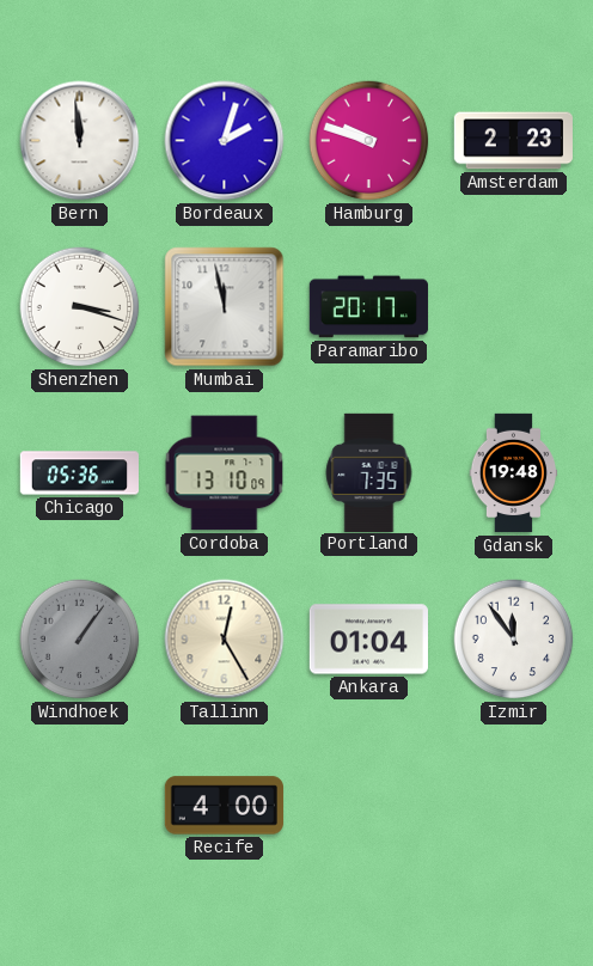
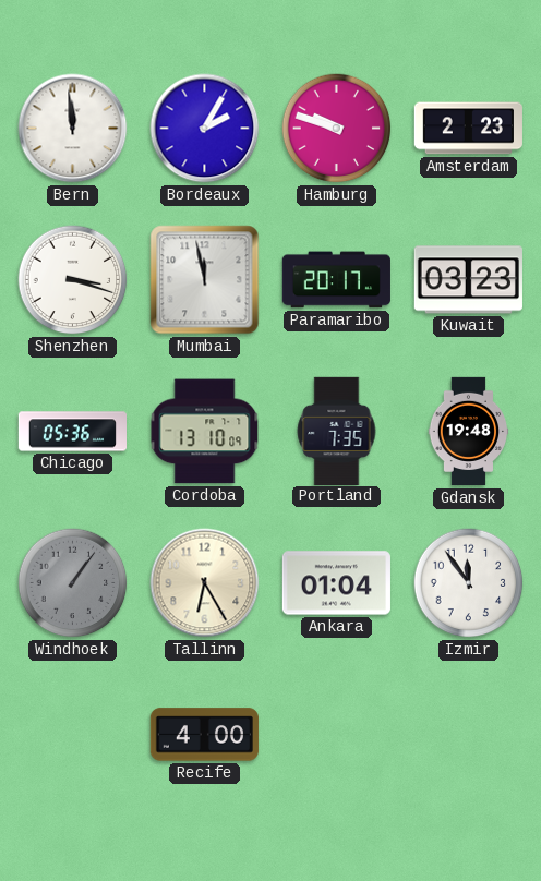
Bordeaux: 2:03 -> 2:05
Kuwait: none -> 03:23
Tallinn: 12:25 -> 6:25
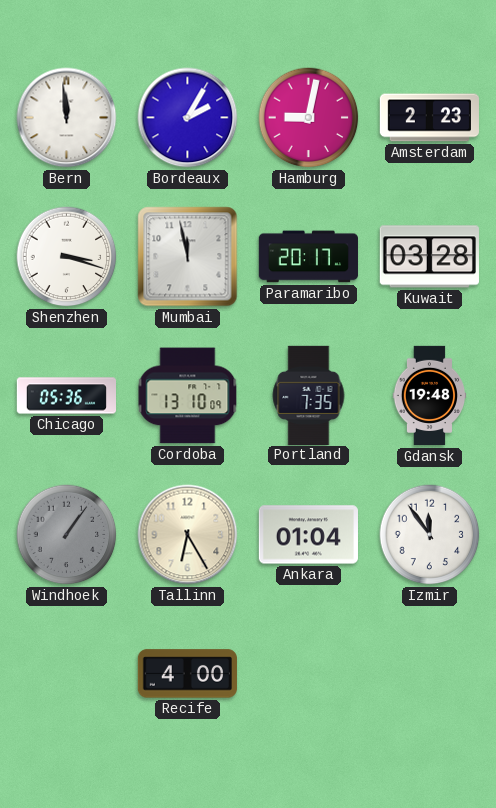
Hamburg: 9:48 -> 9:02
Kuwait: 03:23 -> 03:28
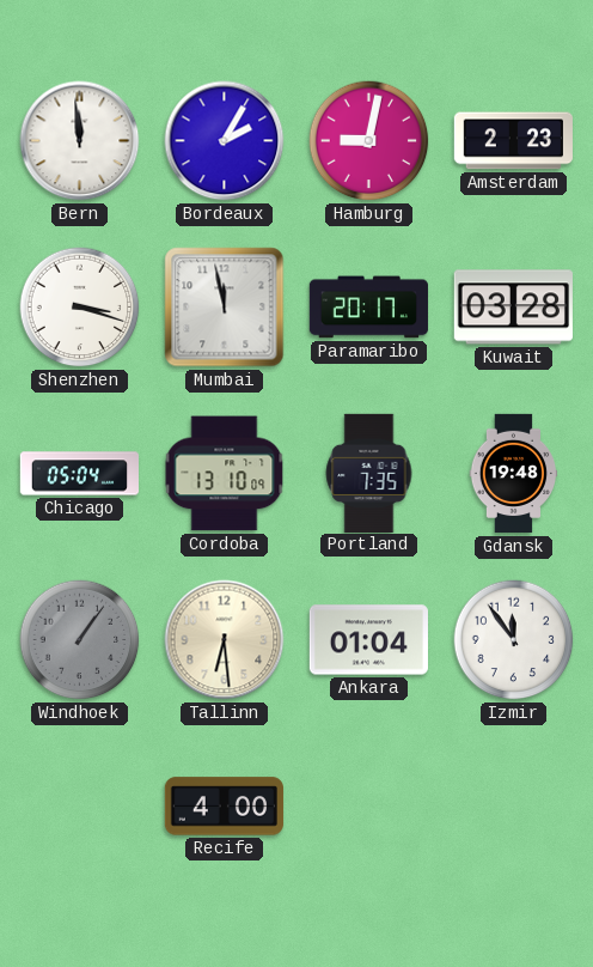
Chicago: 05:36 -> 05:04
Tallinn: 6:25 -> 6:29
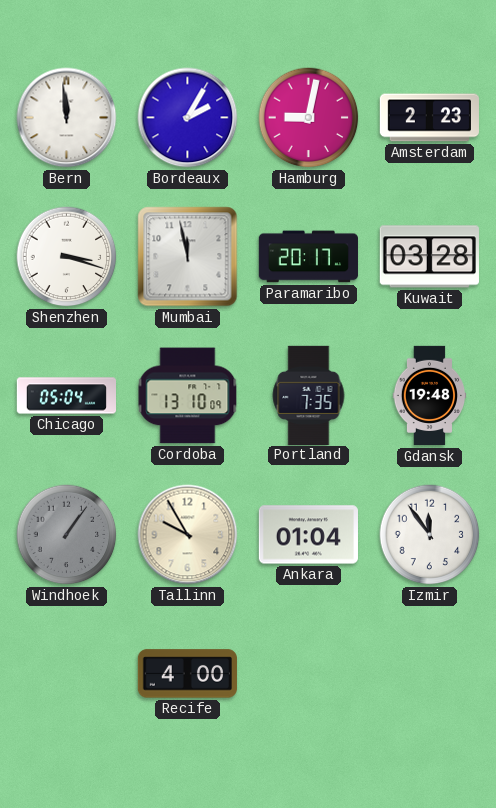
Tallinn: 6:29 -> 9:55
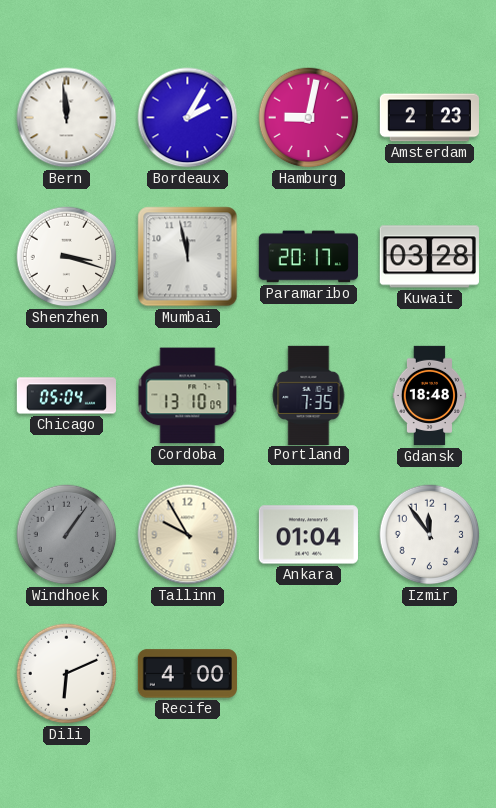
Gdansk: 19:48 -> 18:48
Dili: none -> 6:11
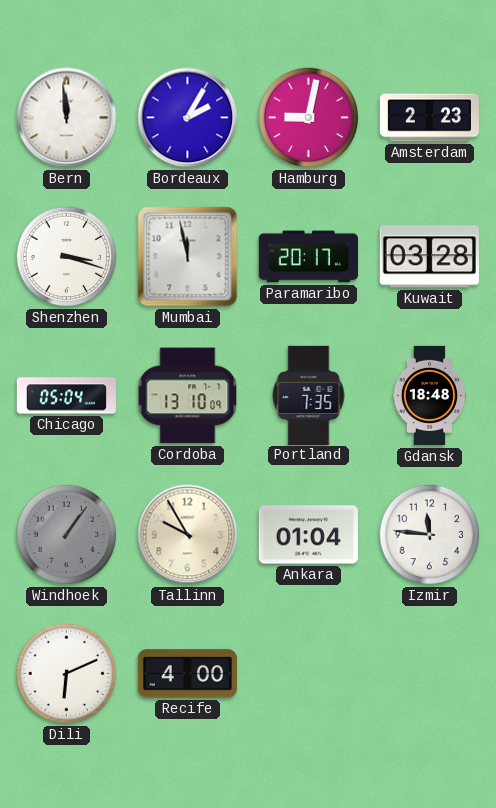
Izmir: 11:54 -> 11:46
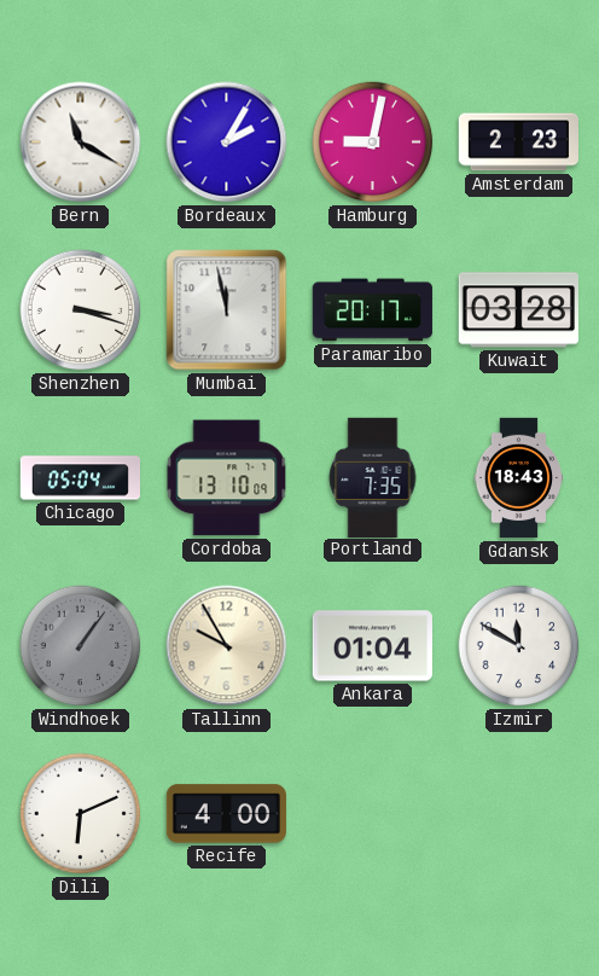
Bern: 11:59 -> 11:20
Gdansk: 18:48 -> 18:43
Izmir: 11:46 -> 11:50
